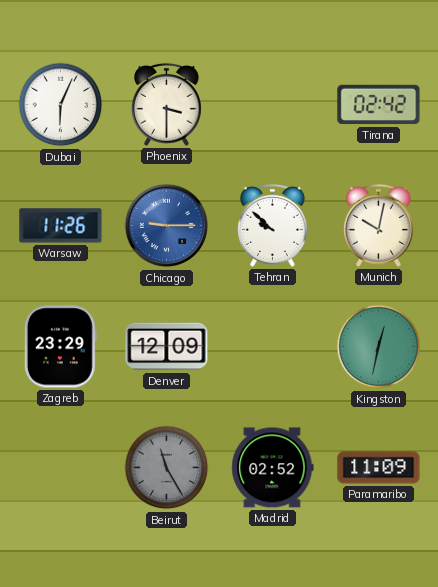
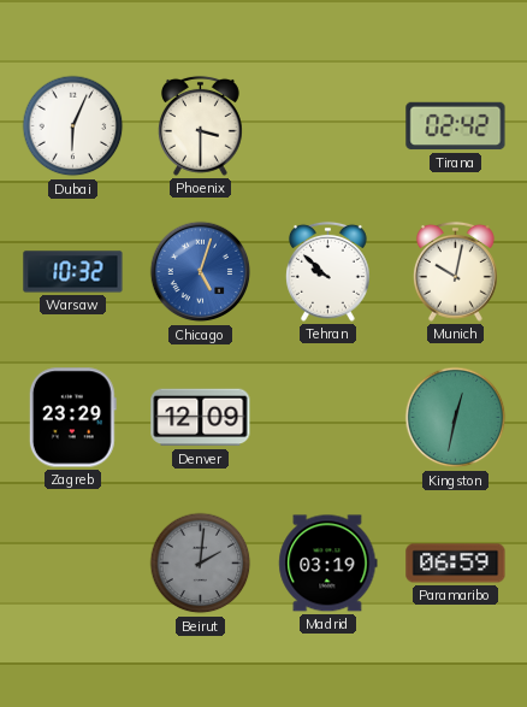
Warsaw: 11:26 -> 10:32
Chicago: 9:15 -> 5:03
Beirut: 11:25 -> 2:01
Madrid: 02:52 -> 03:19
Paramaribo: 11:09 -> 06:59
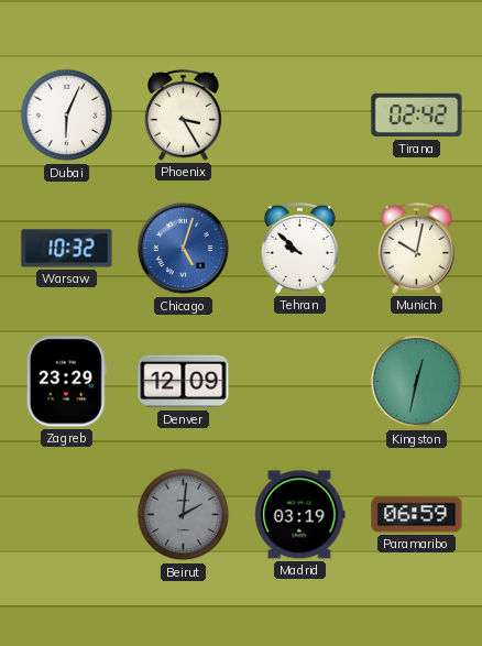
Phoenix: 3:30 -> 3:25
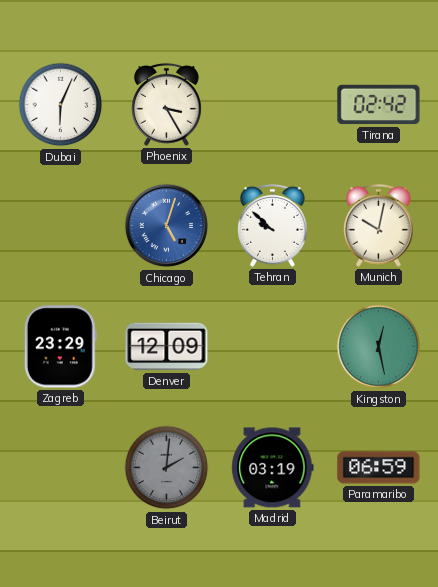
Warsaw: 10:32 -> none
Kingston: 12:32 -> 12:28
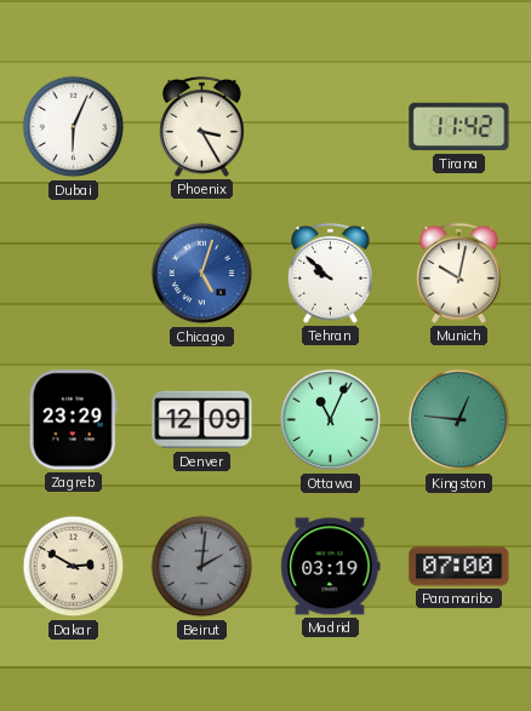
Tirana: 02:42 -> 11:42
Ottawa: none -> 11:04
Kingston: 12:28 -> 12:46
Dakar: none -> 2:50
Paramaribo: 06:59 -> 07:00
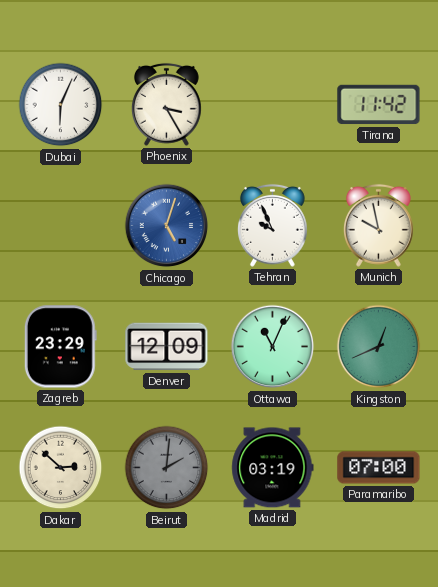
Tehran: 9:52 -> 9:56
Munich: 10:02 -> 9:58
Kingston: 12:46 -> 12:41
Dakar: 2:50 -> 2:52
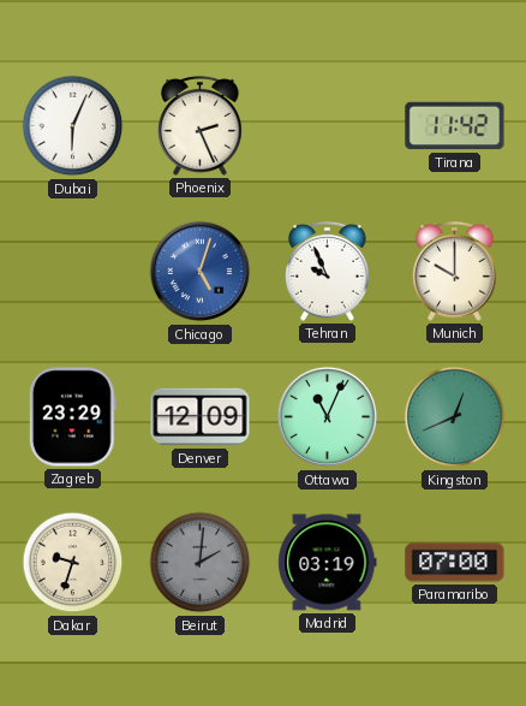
Phoenix: 3:25 -> 2:26
Munich: 9:58 -> 10:00
Dakar: 2:52 -> 9:33
